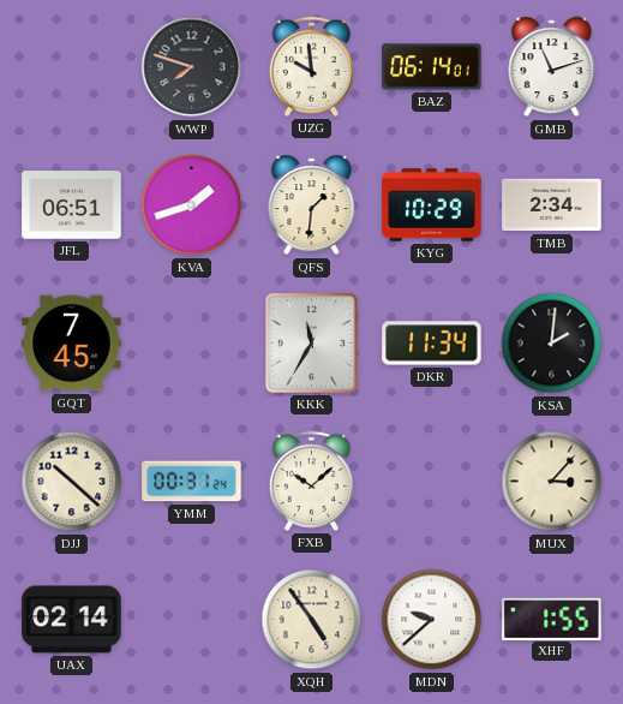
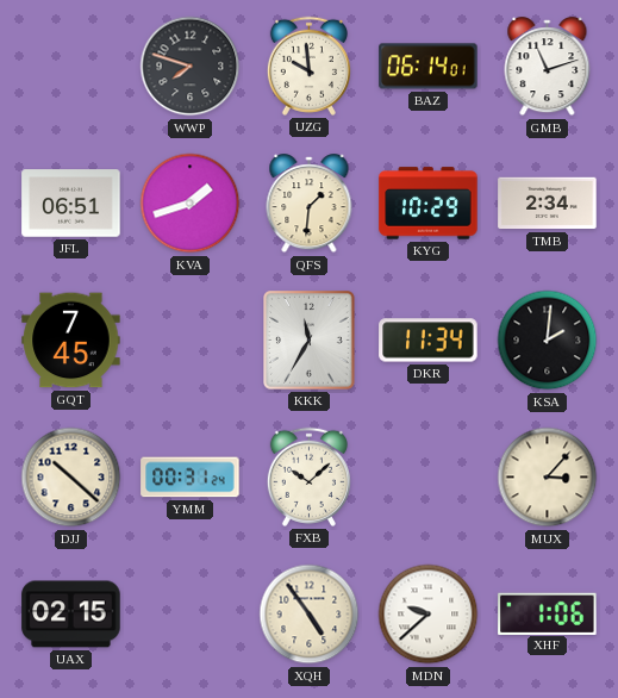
UAX: 02:14 -> 02:15
XHF: 1:55 -> 1:06
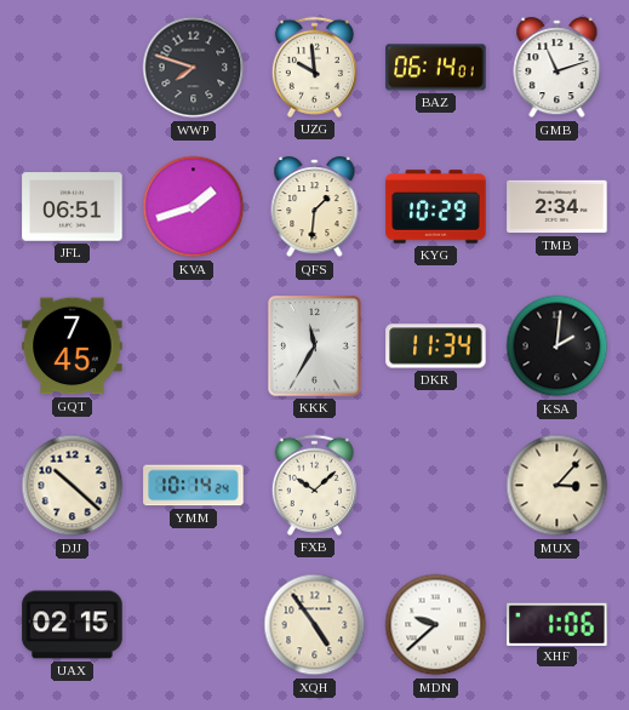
YMM: 00:31 -> 10:14
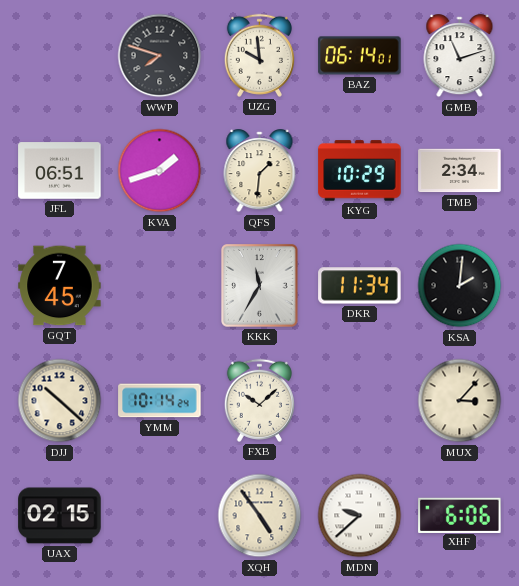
XHF: 1:06 -> 6:06
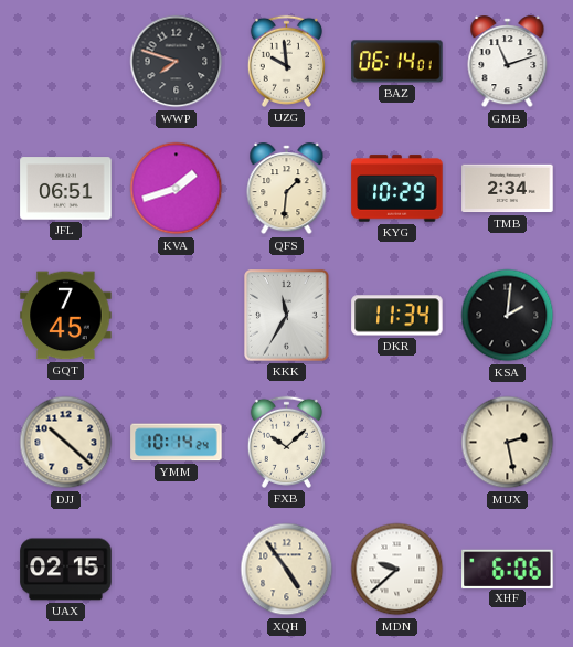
MUX: 3:07 -> 2:28
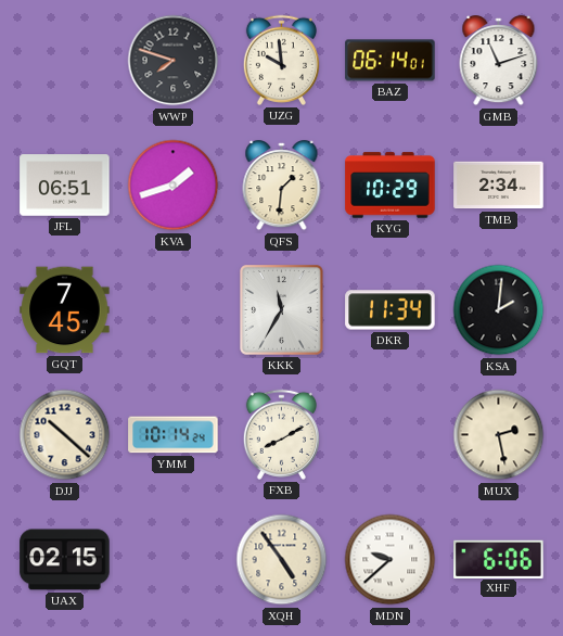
FXB: 10:08 -> 8:10
